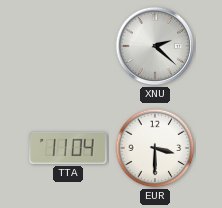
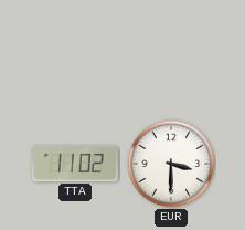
XNU: 2:22 -> none
TTA: 11:04 -> 11:02
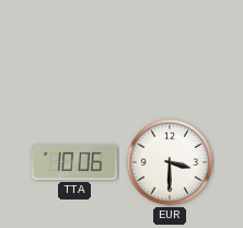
TTA: 11:02 -> 10:06
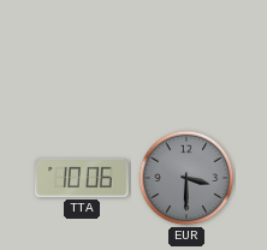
EUR dial: white -> grey
